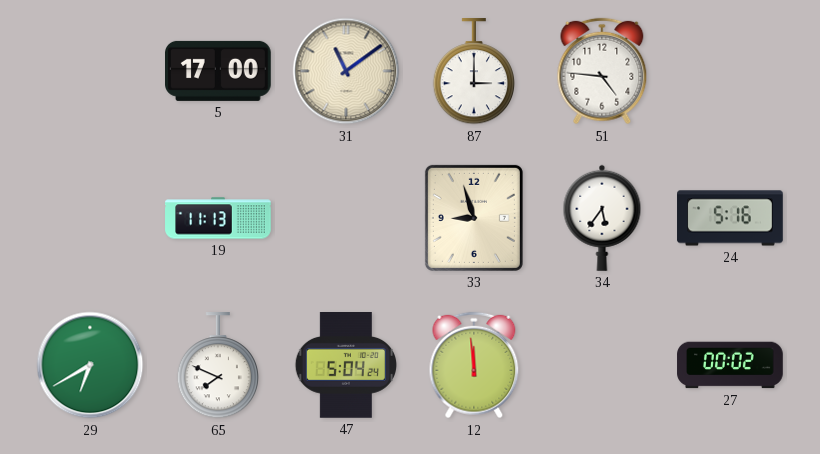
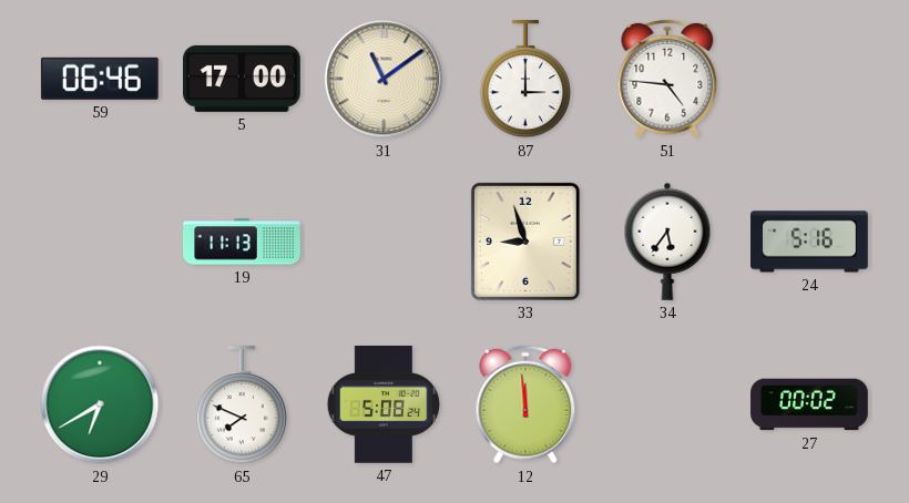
59: none -> 06:46
47: 5:04 -> 5:08
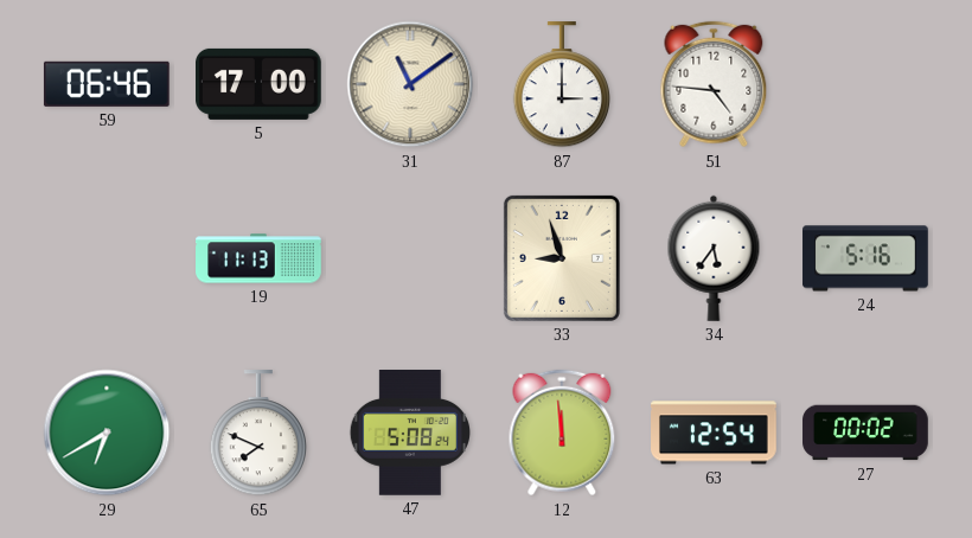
63: none -> 12:54
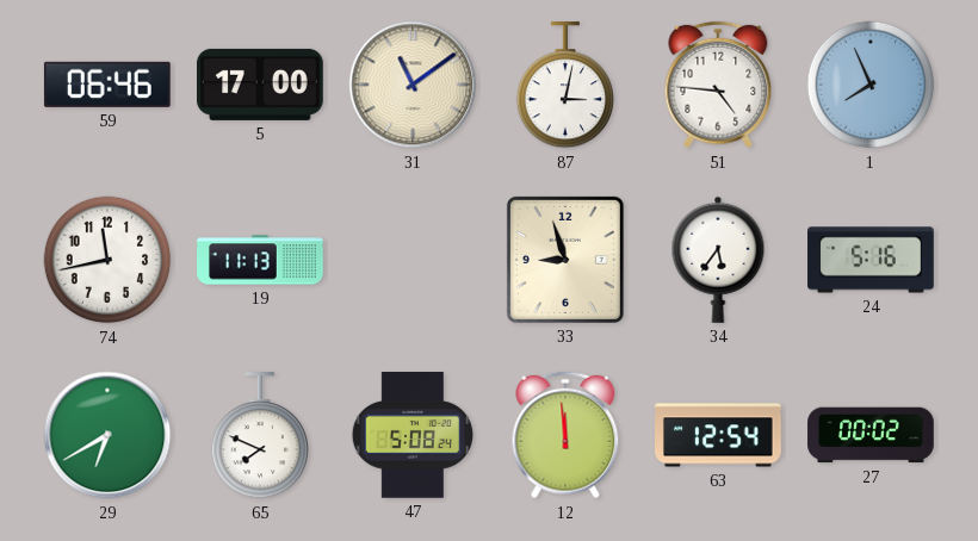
87: 3:00 -> 3:02
1: none -> 7:56
74: none -> 11:43
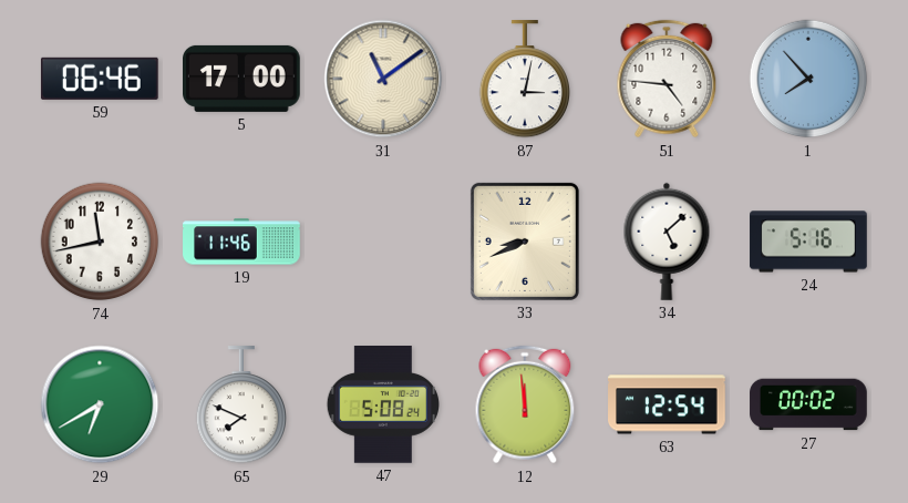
1: 7:56 -> 7:53
19: 11:13 -> 11:46
33: 8:57 -> 8:41
34: 5:36 -> 5:08
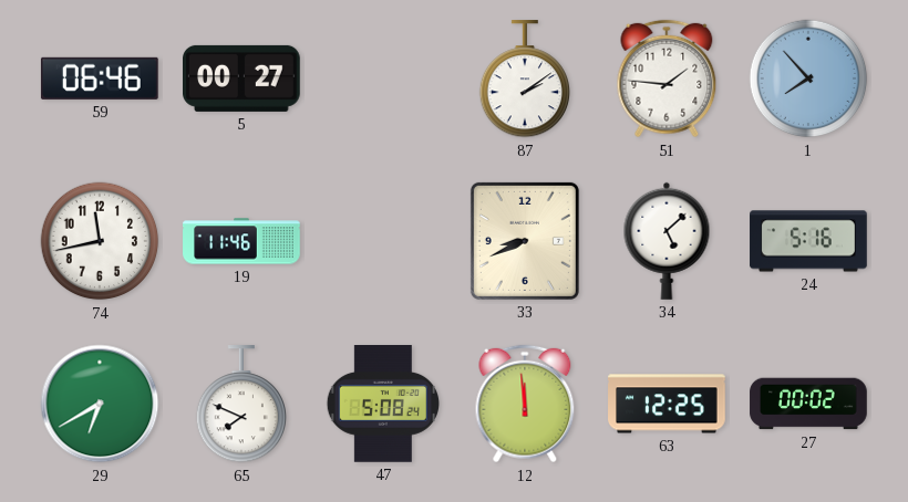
5: 17:00 -> 00:27
31: 11:09 -> none
87: 3:02 -> 2:09
51: 4:46 -> 1:46
63: 12:54 -> 12:25
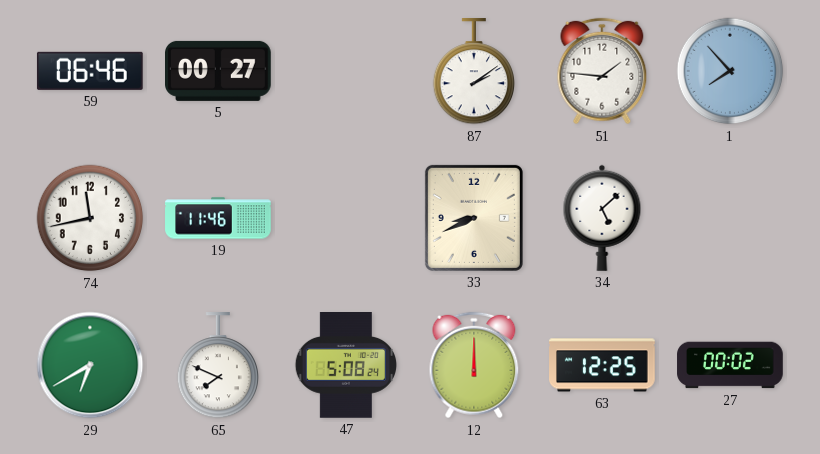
24: 5:16 -> none
12: 11:59 -> 12:00
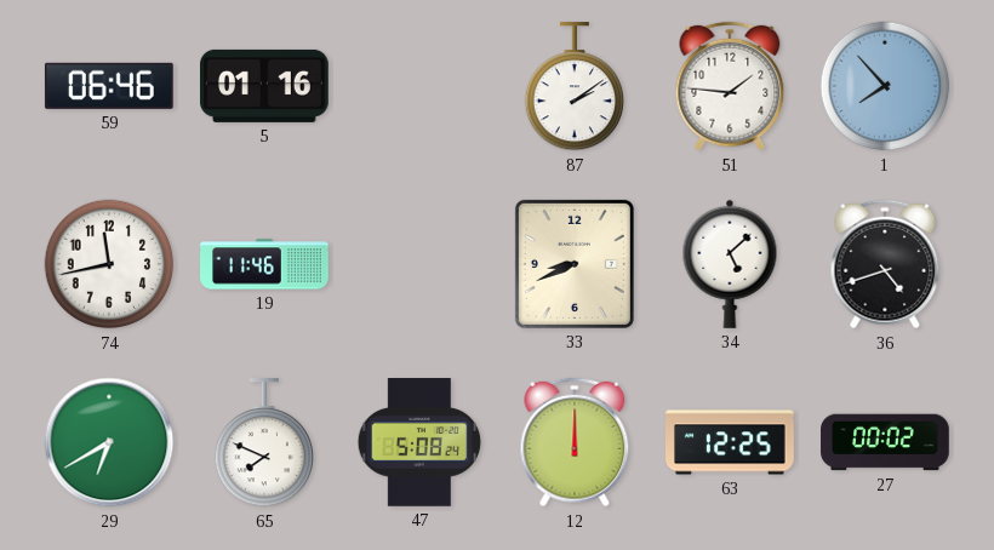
5: 00:27 -> 01:16
36: none -> 4:42
